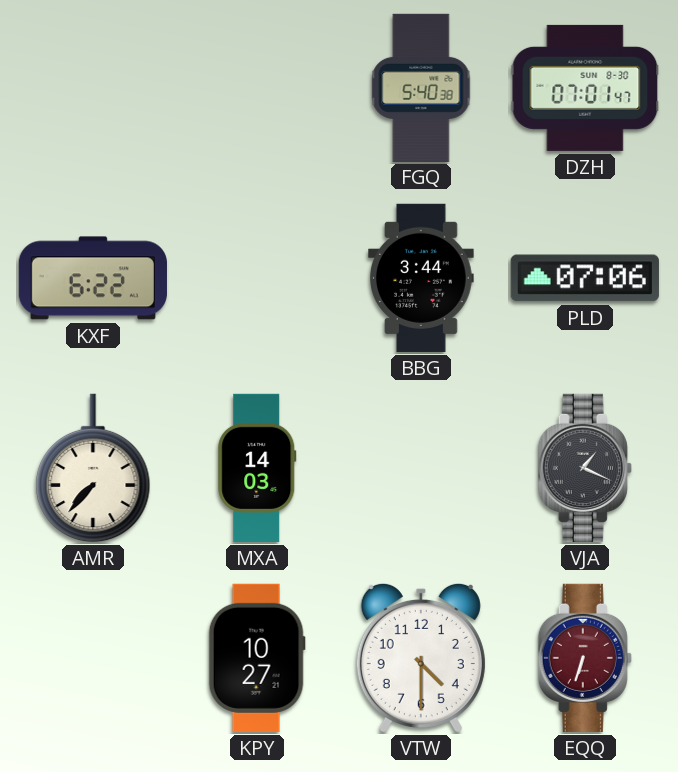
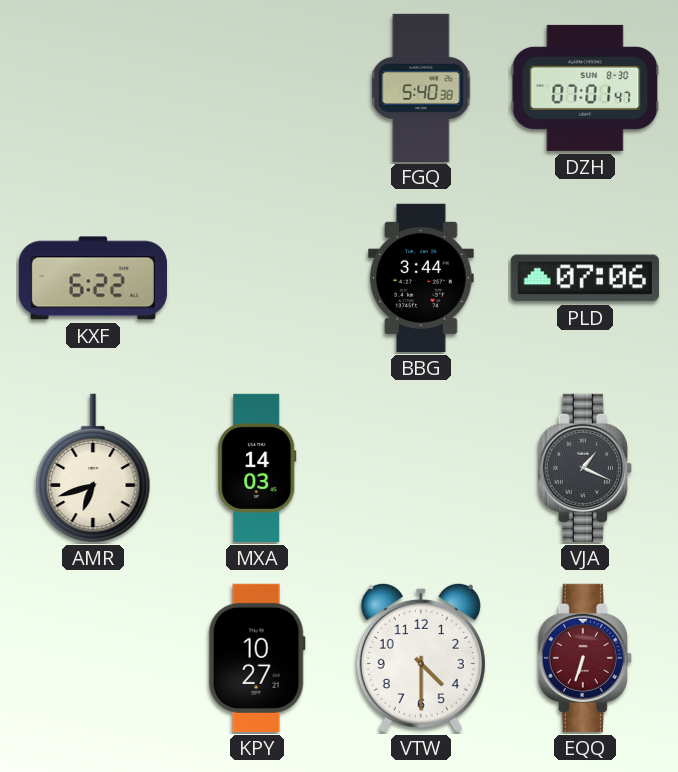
AMR: 7:37 -> 6:42
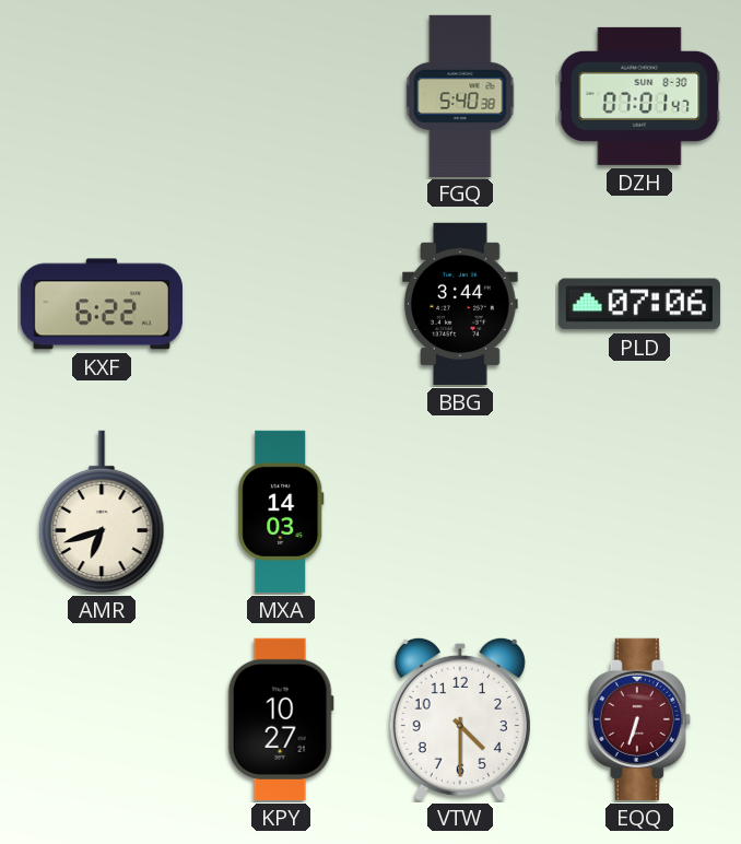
VJA: 1:19 -> none
